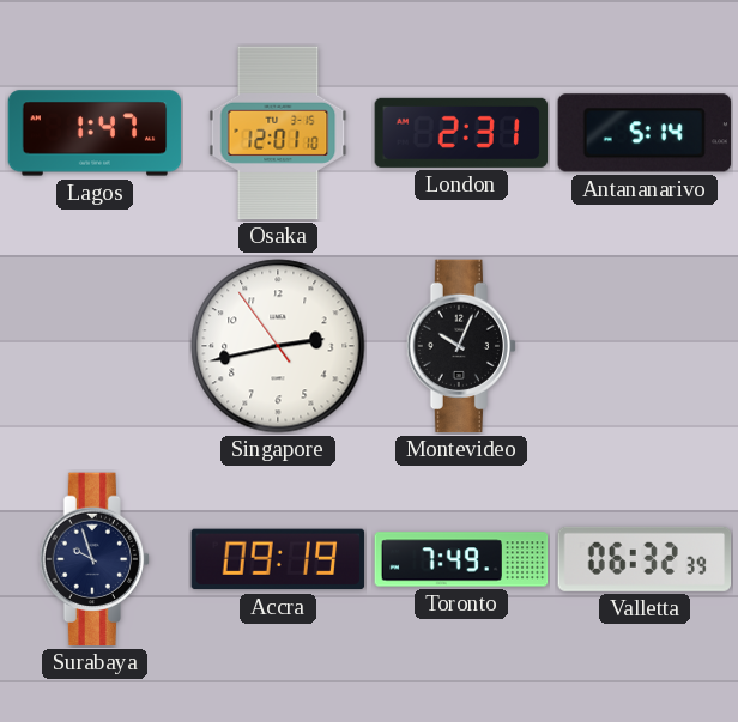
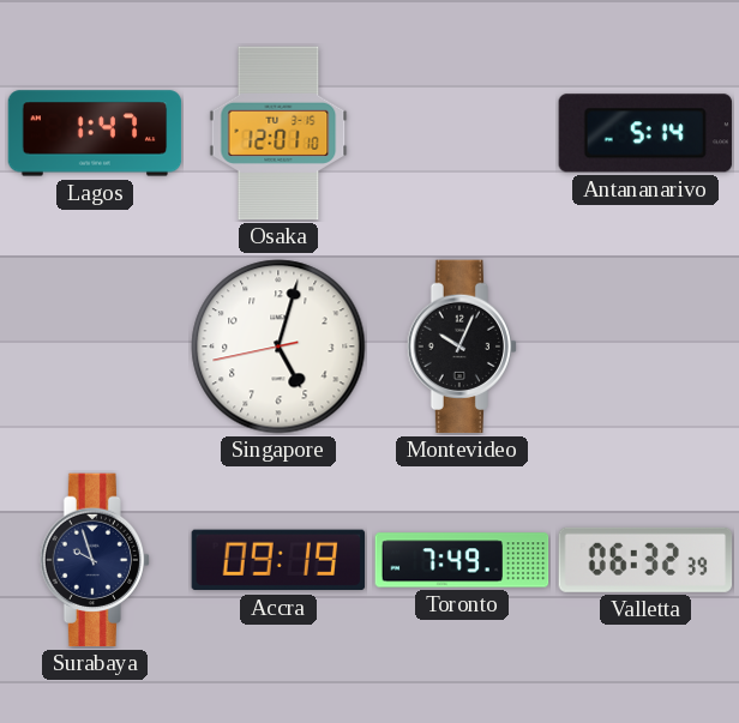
London: 2:31 -> none
Singapore: 2:42 -> 5:02
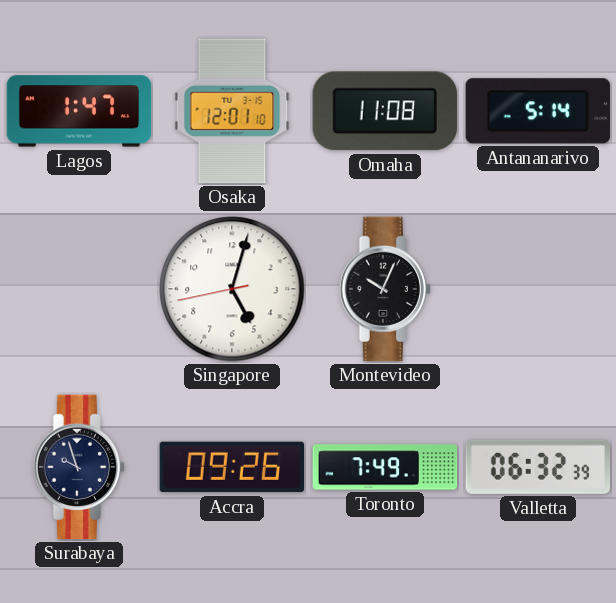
Omaha: none -> 11:08
Accra: 09:19 -> 09:26
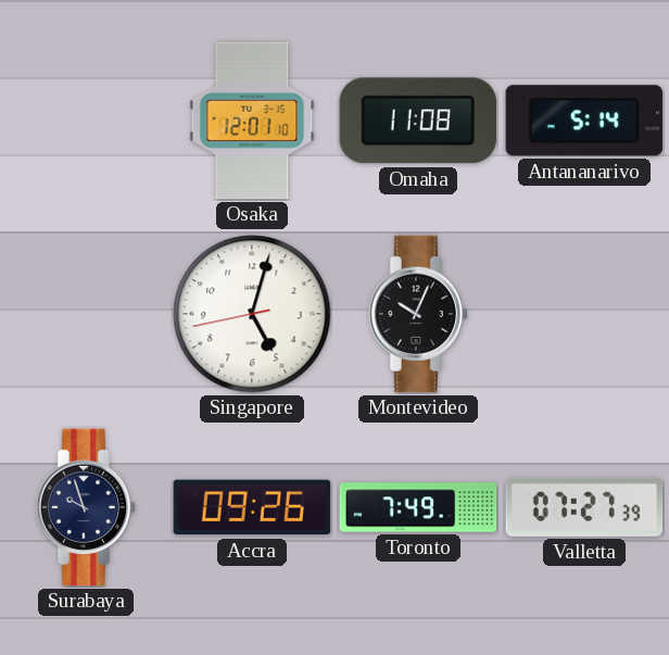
Lagos: 1:47 -> none
Valletta: 06:32 -> 07:27
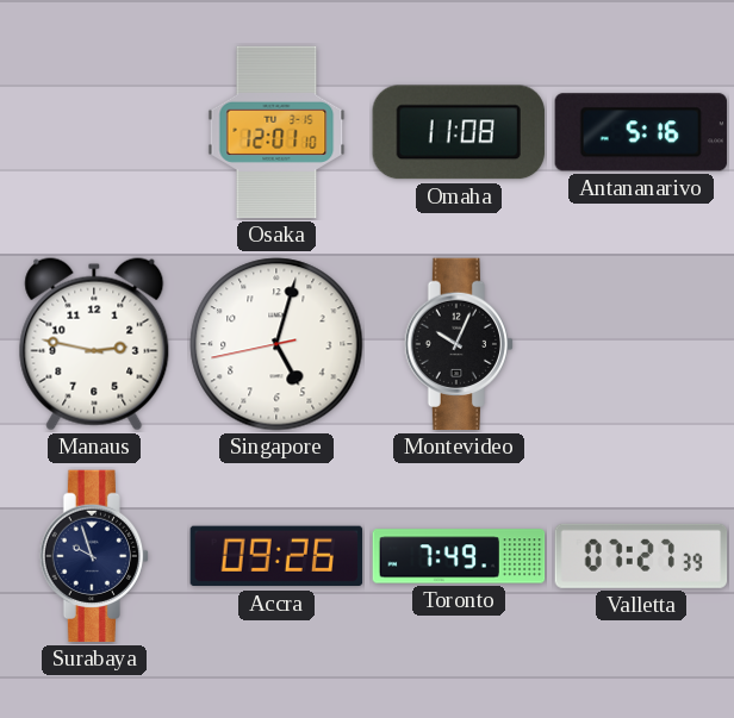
Antananarivo: 5:14 -> 5:16
Manaus: none -> 2:47
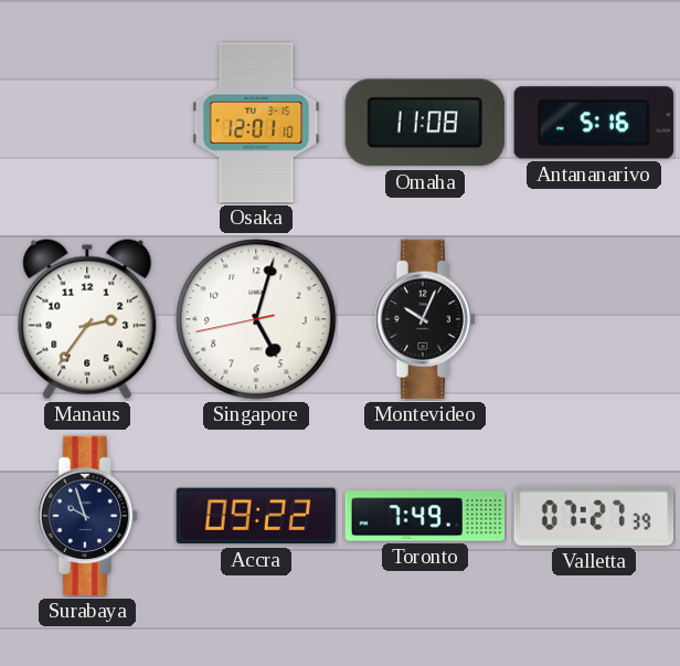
Manaus: 2:47 -> 2:36
Accra: 09:26 -> 09:22
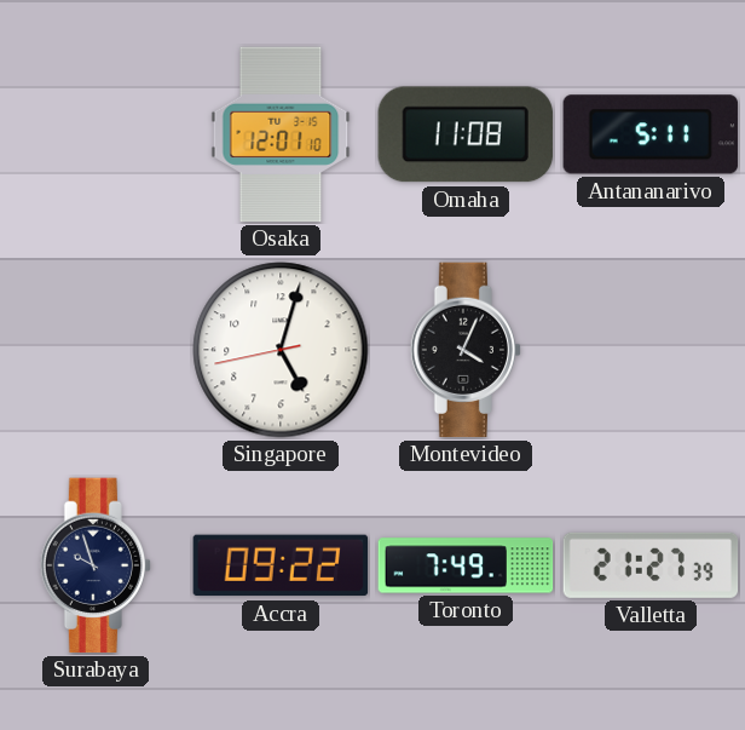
Antananarivo: 5:16 -> 5:11
Manaus: 2:36 -> none
Montevideo: 10:04 -> 4:04
Valletta: 07:27 -> 21:27
